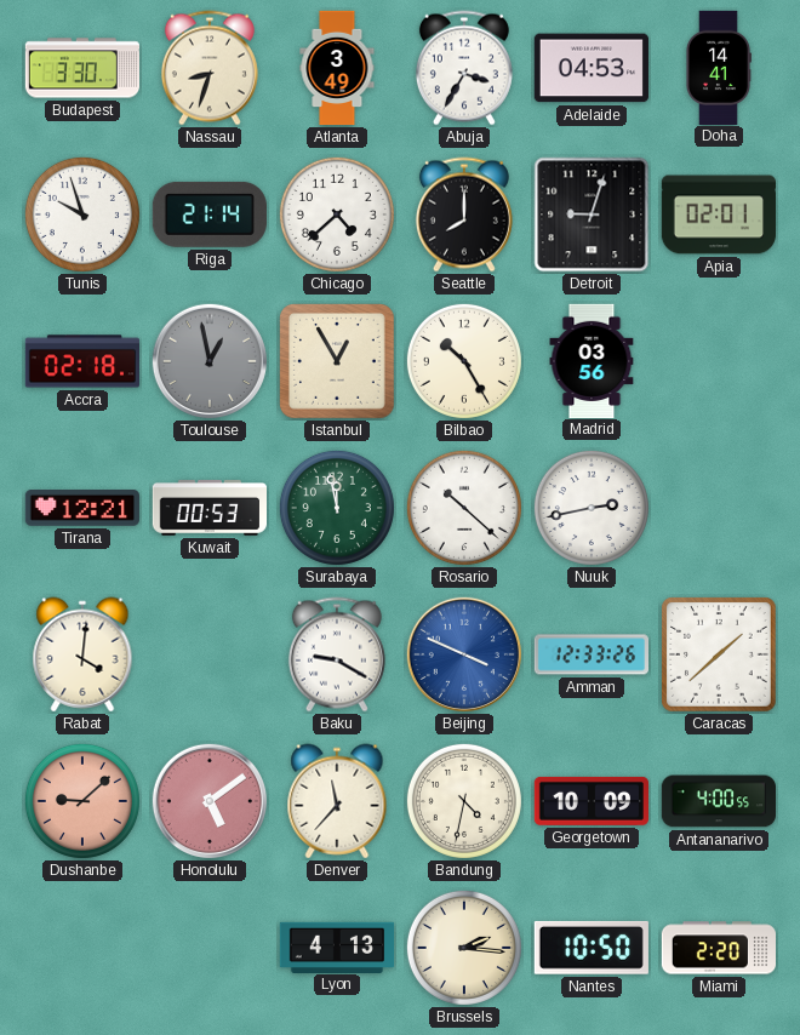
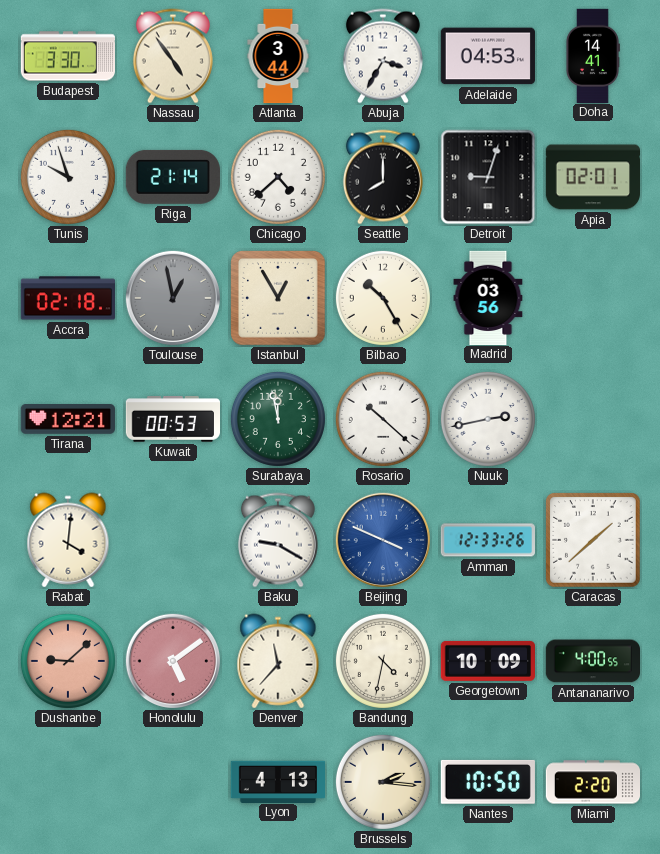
Nassau: 8:33 -> 4:54
Atlanta: 3:49 -> 3:44
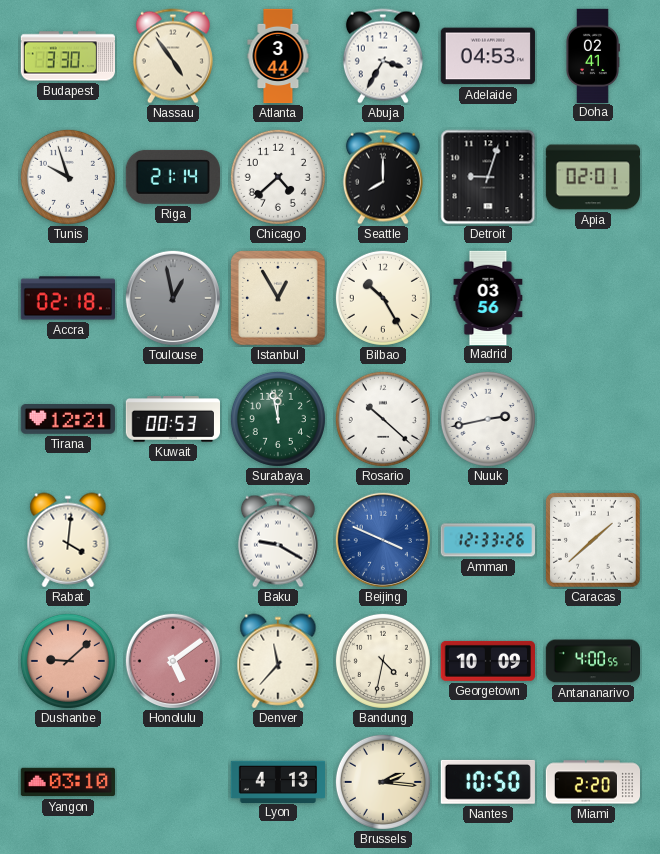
Doha: 14:41 -> 02:41
Yangon: none -> 03:10
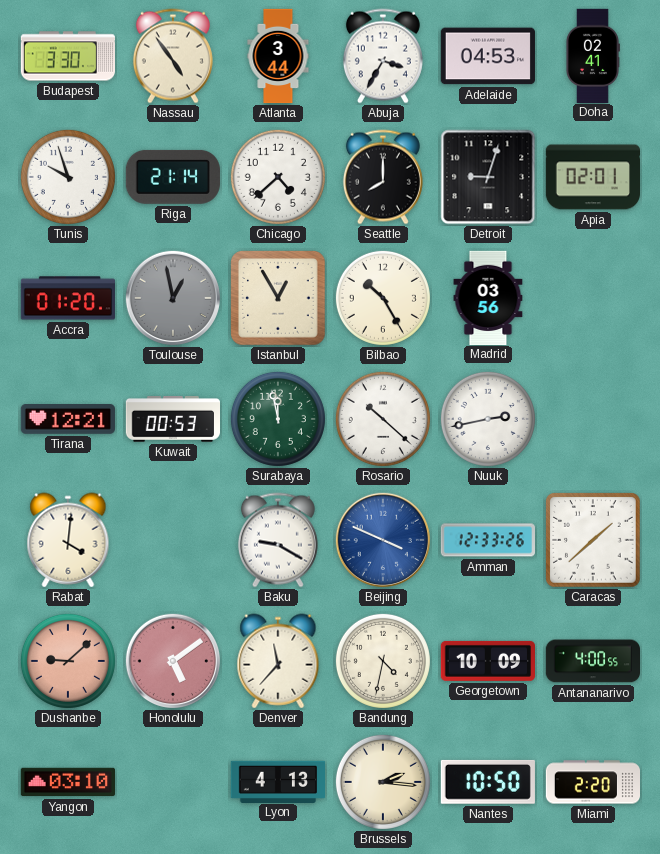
Accra: 02:18 -> 01:20
